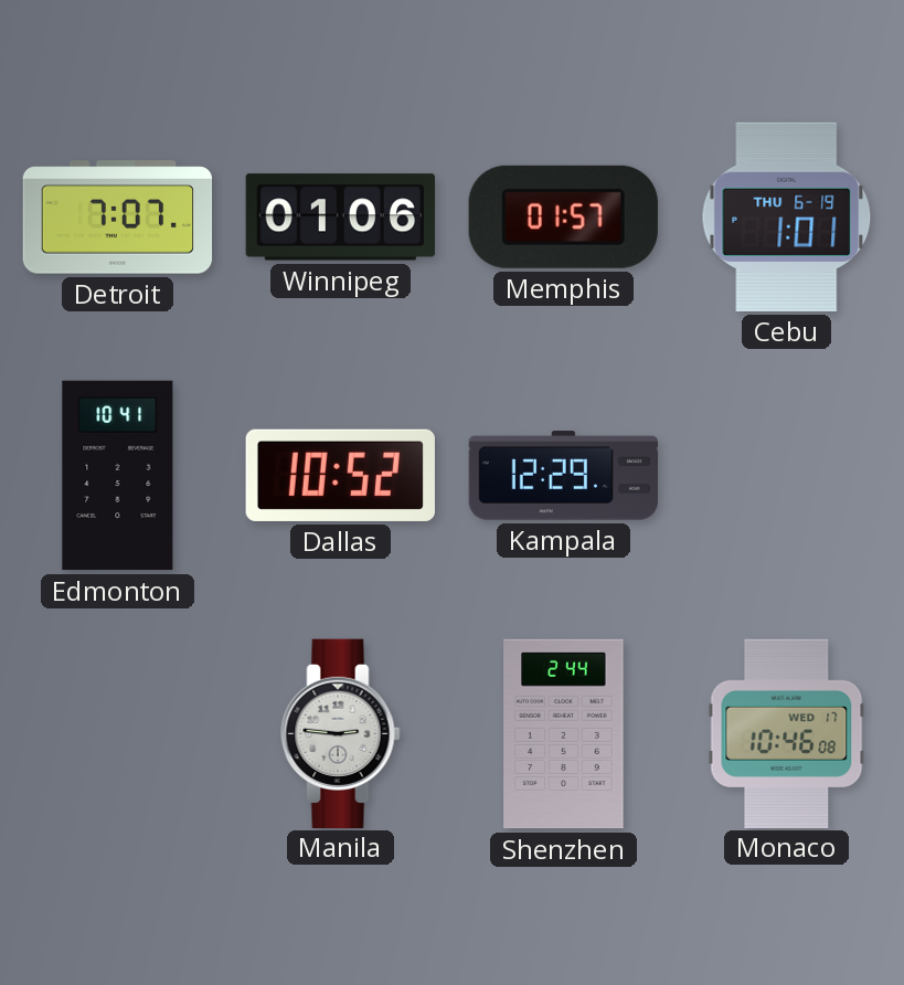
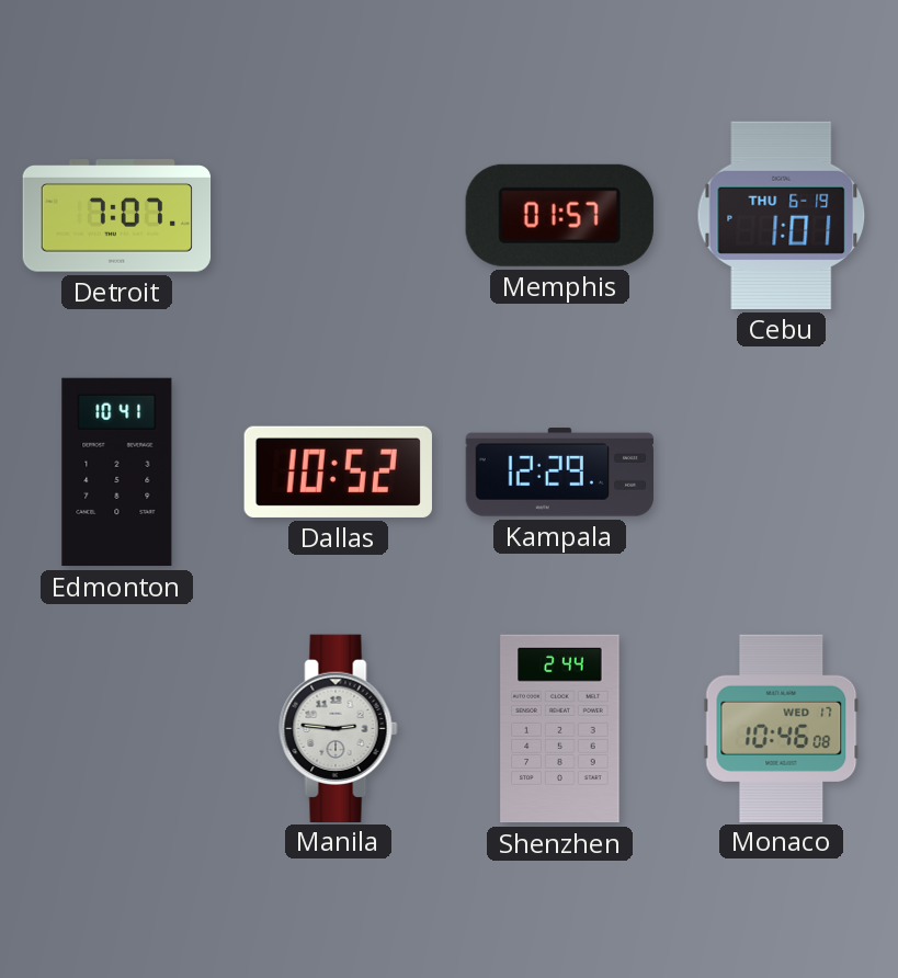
Winnipeg: 01:06 -> none
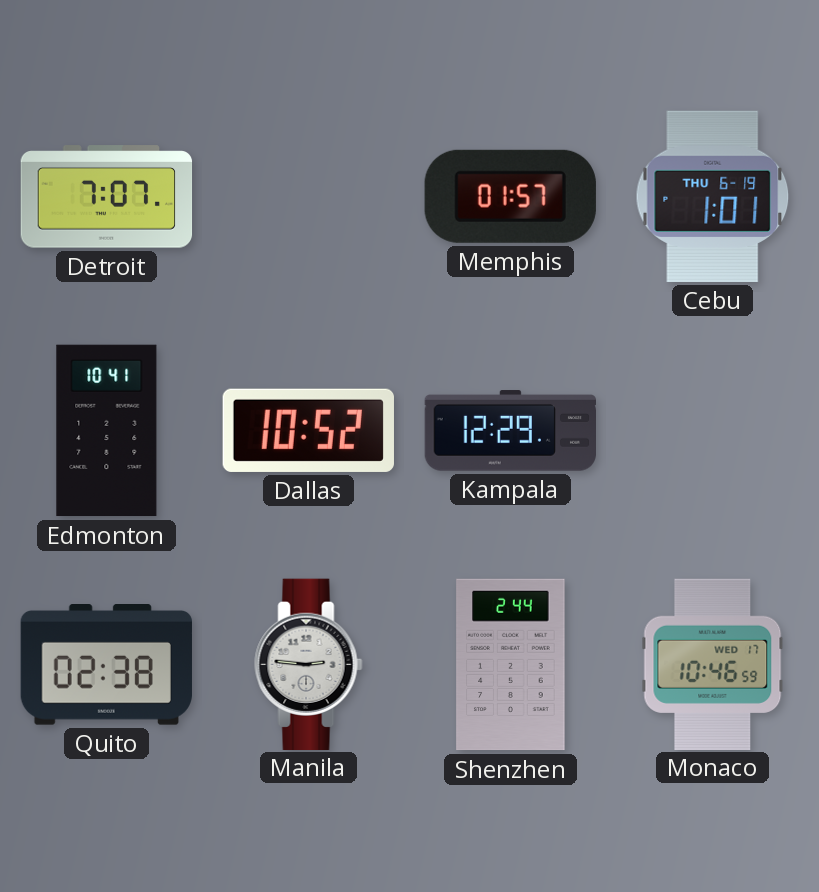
Quito: none -> 02:38
Monaco: 10:46:08 -> 10:46:59
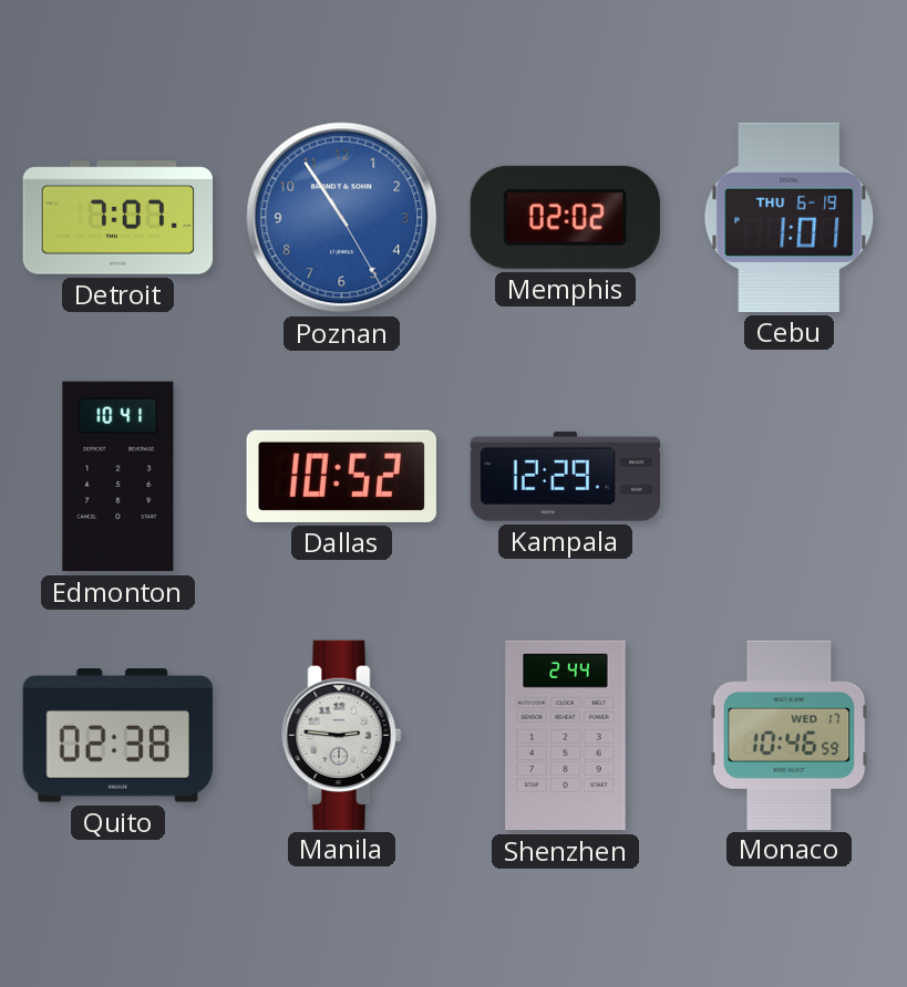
Poznan: none -> 10:54
Memphis: 01:57 -> 02:02
